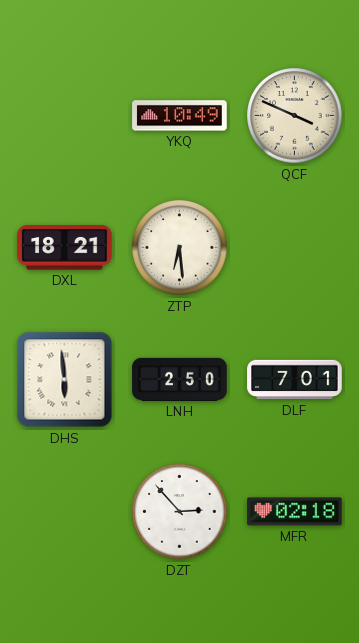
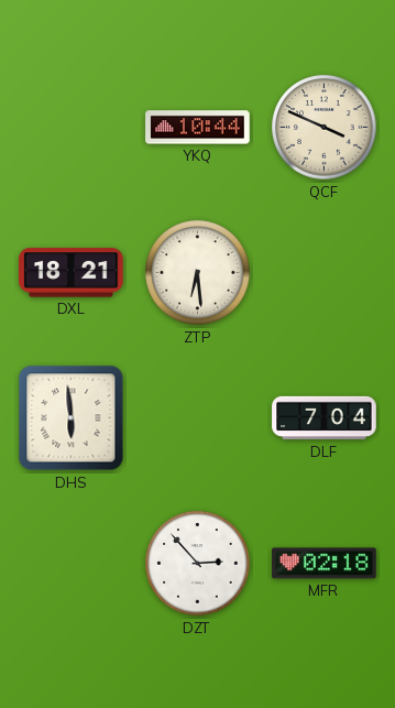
YKQ: 10:49 -> 10:44
LNH: 2:50 -> none
DLF: 7:01 -> 7:04
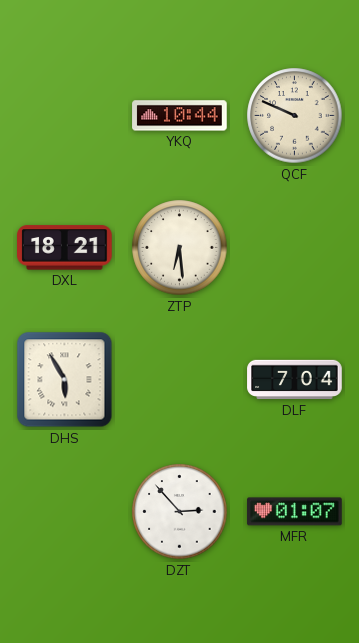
QCF: 3:49 -> 9:49
DHS: 5:59 -> 5:55
MFR: 02:18 -> 01:07
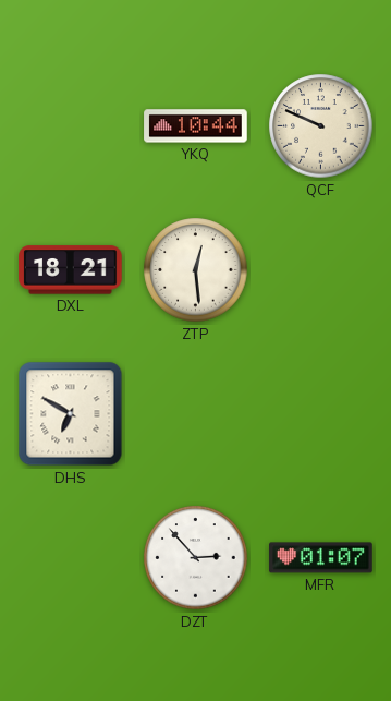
ZTP: 6:29 -> 12:29
DHS: 5:55 -> 6:50
DLF: 7:04 -> none
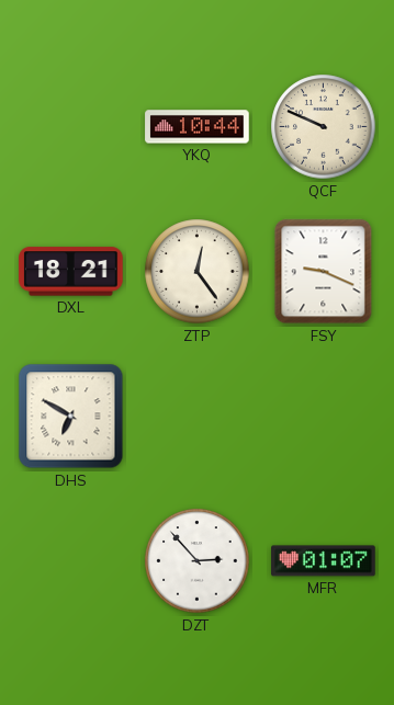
ZTP: 12:29 -> 12:24
FSY: none -> 9:19
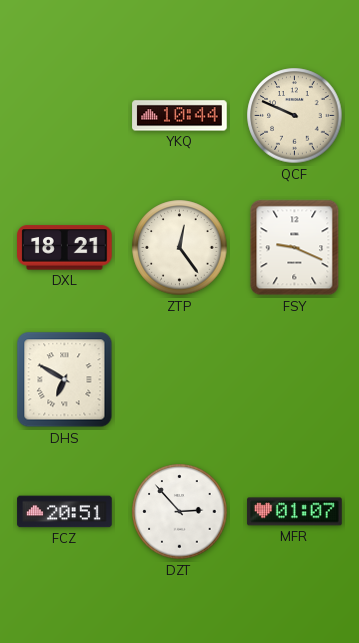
FCZ: none -> 20:51
